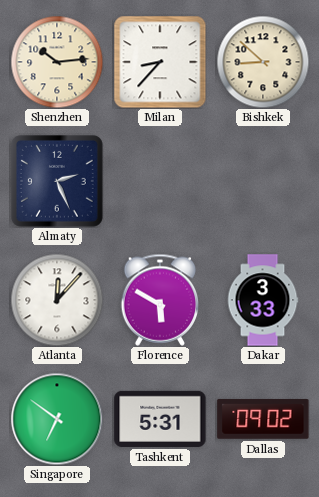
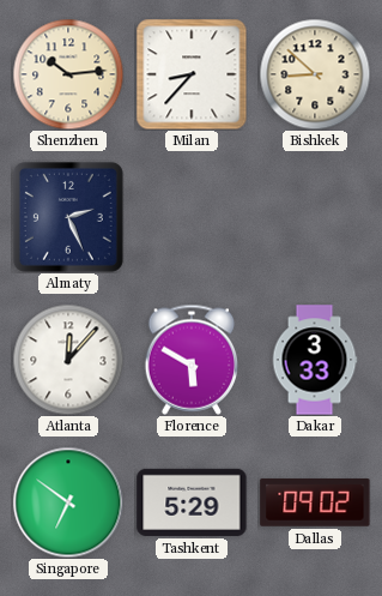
Tashkent: 5:31 -> 5:29
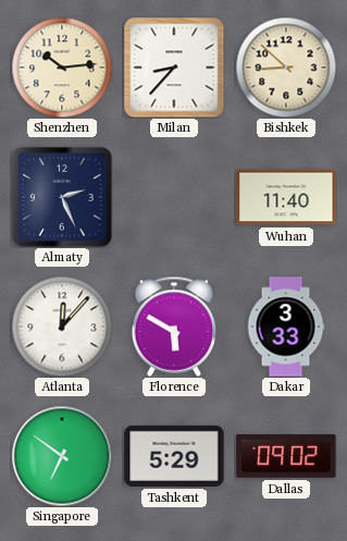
Wuhan: none -> 11:40
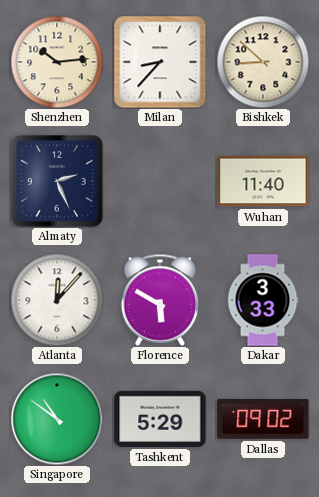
Singapore: 6:51 -> 10:51
